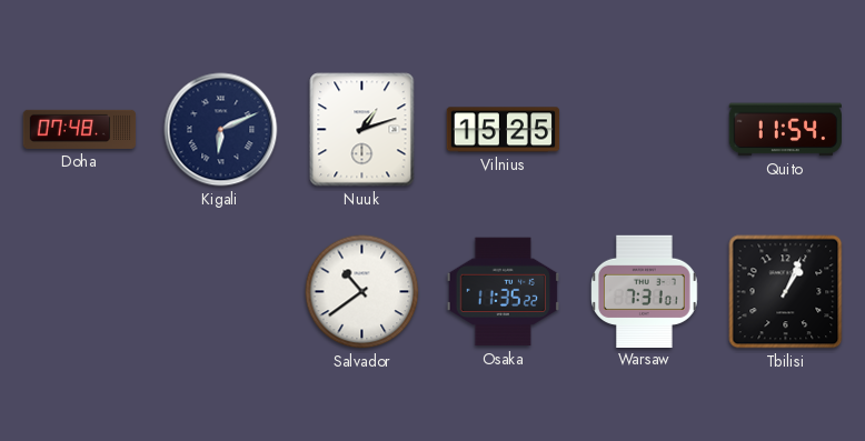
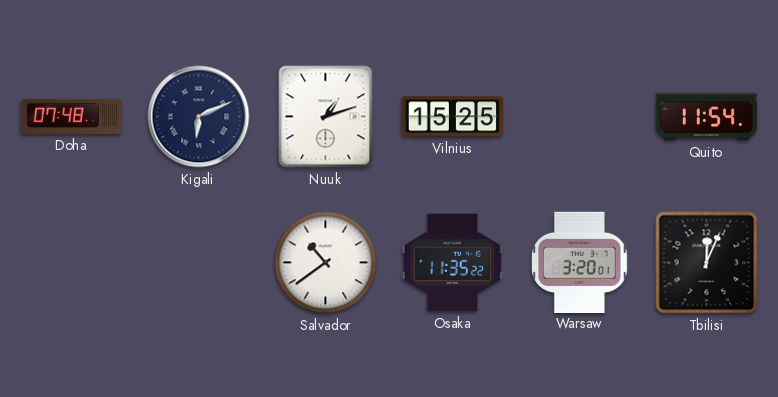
Warsaw: 7:31 -> 3:20
Tbilisi: 1:04 -> 12:04
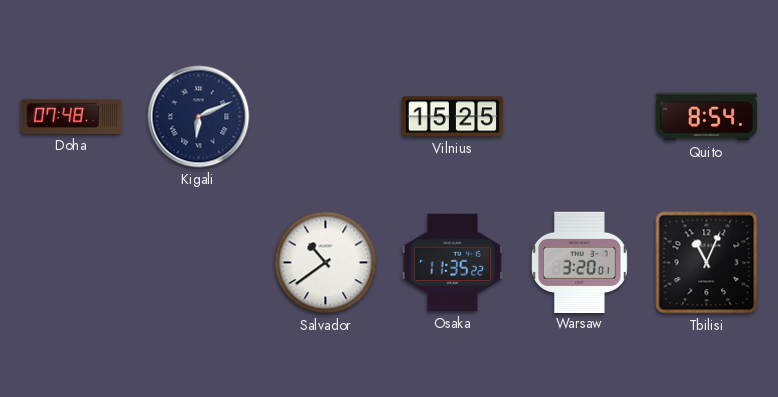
Nuuk: 1:12 -> none
Quito: 11:54 -> 8:54
Tbilisi: 12:04 -> 11:04
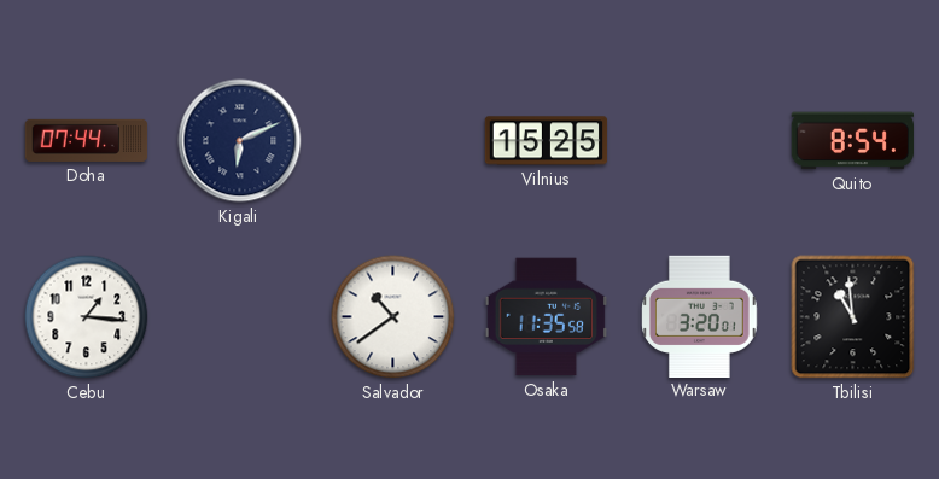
Doha: 07:48 -> 07:44
Cebu: none -> 1:16
Osaka: 11:35:22 -> 11:35:58
Tbilisi: 11:04 -> 10:59
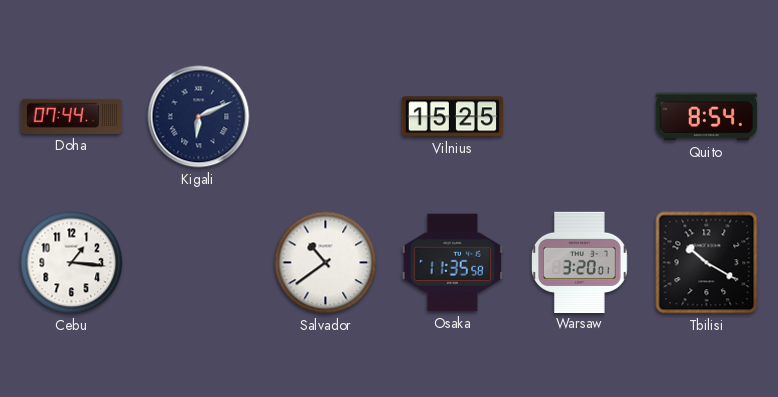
Tbilisi: 10:59 -> 10:20
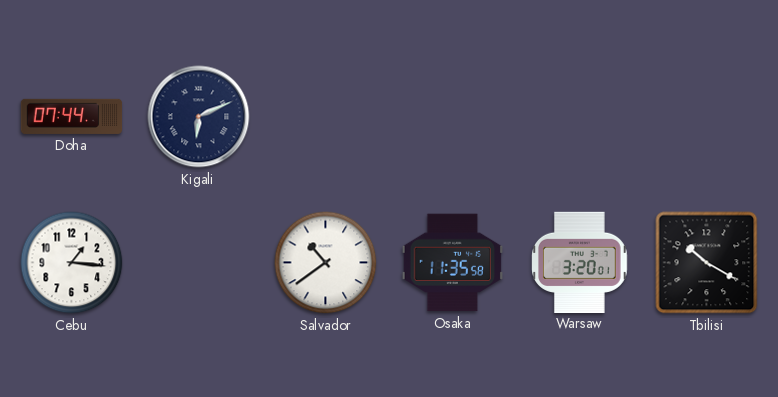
Vilnius: 15:25 -> none
Quito: 8:54 -> none
